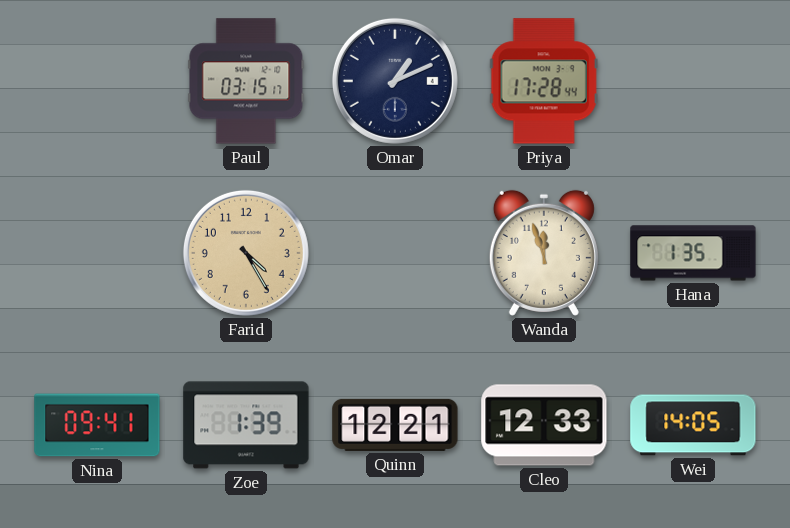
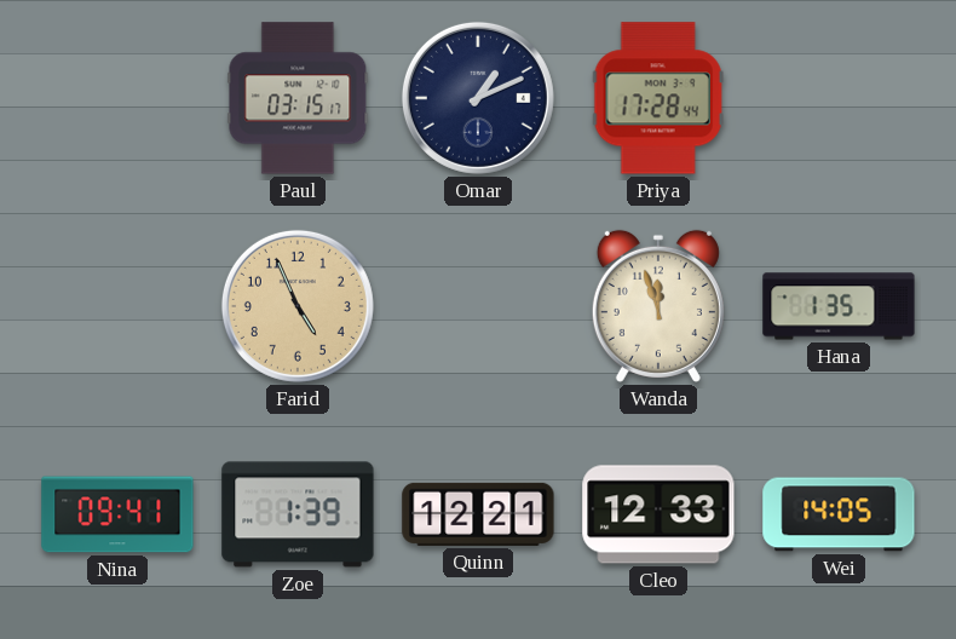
Farid: 4:25 -> 4:56
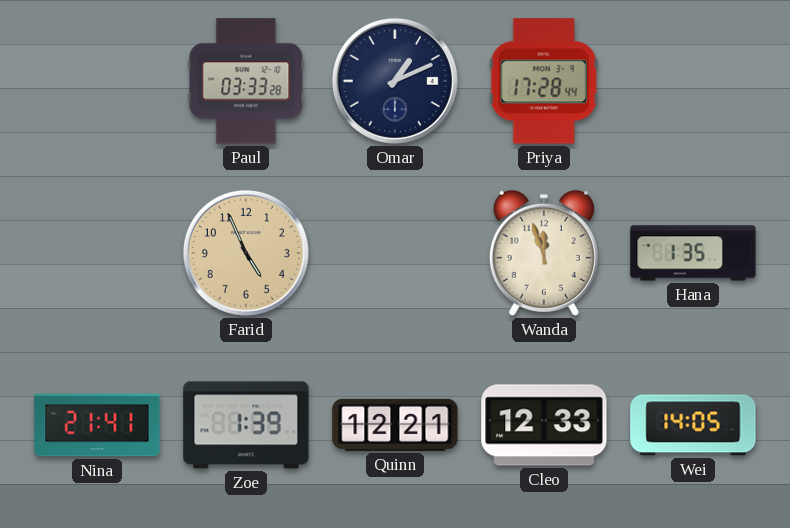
Paul: 03:15 -> 03:33
Nina: 09:41 -> 21:41
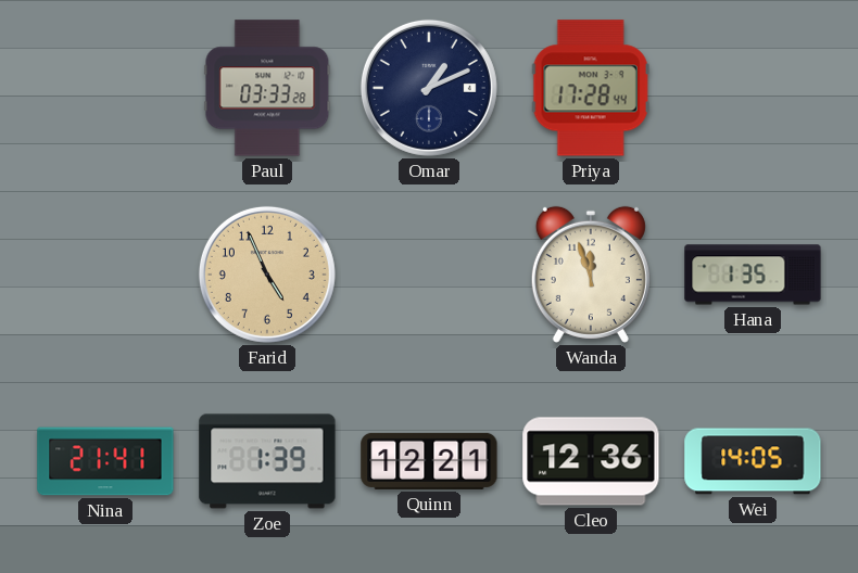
Cleo: 12:33 -> 12:36
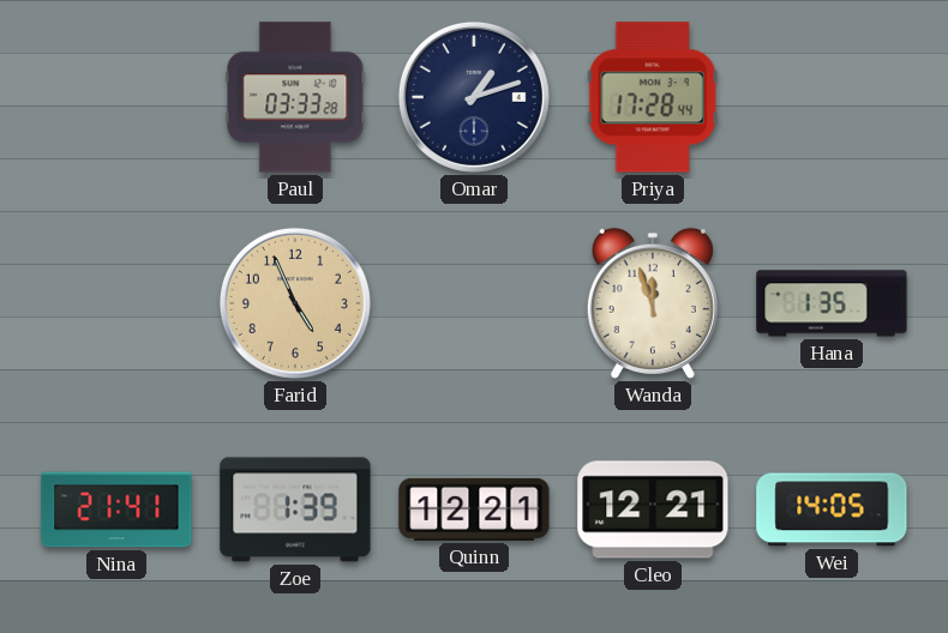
Omar: 1:11 -> 1:12
Cleo: 12:36 -> 12:21
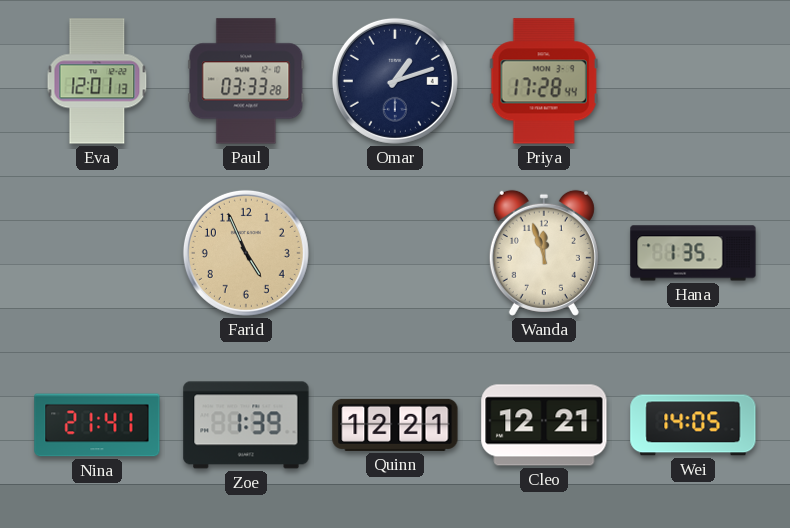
Eva: none -> 12:01
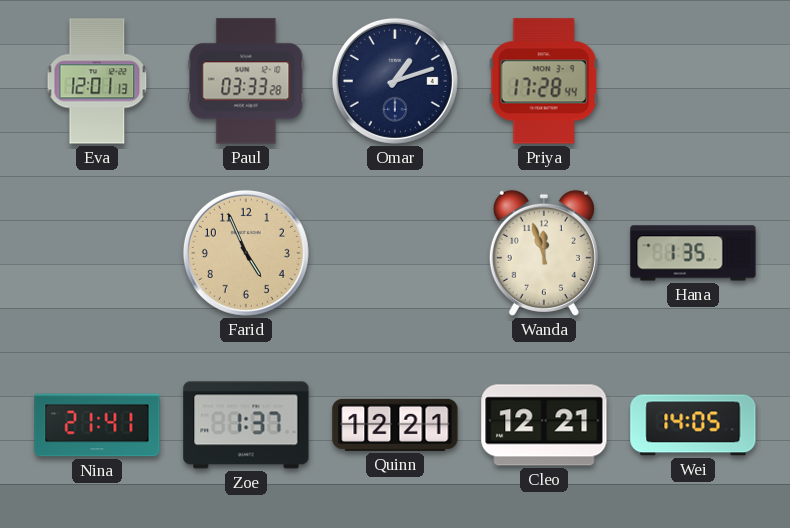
Zoe: 1:39 -> 1:37
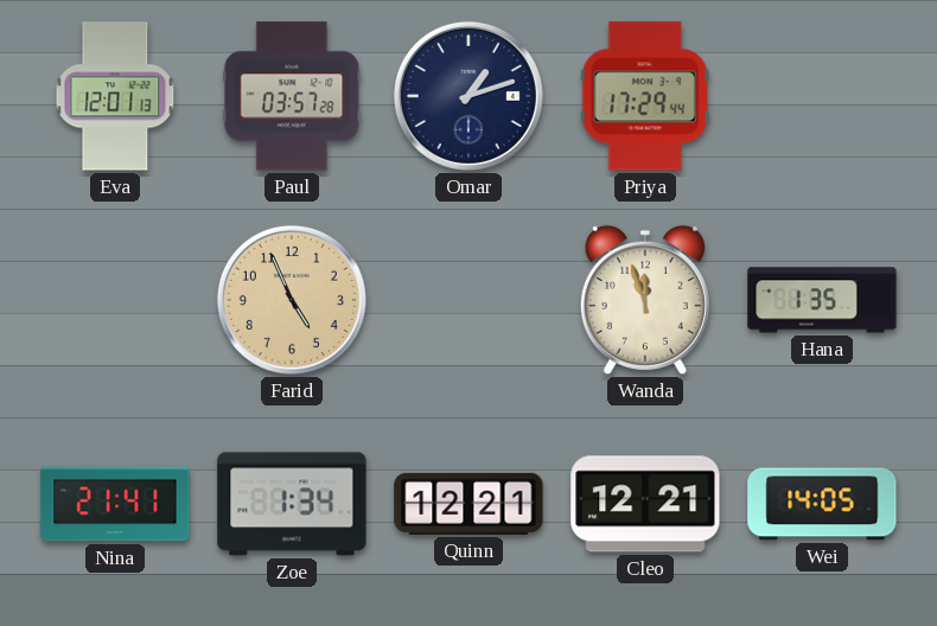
Paul: 03:33 -> 03:57
Priya: 17:28 -> 17:29
Zoe: 1:37 -> 1:34
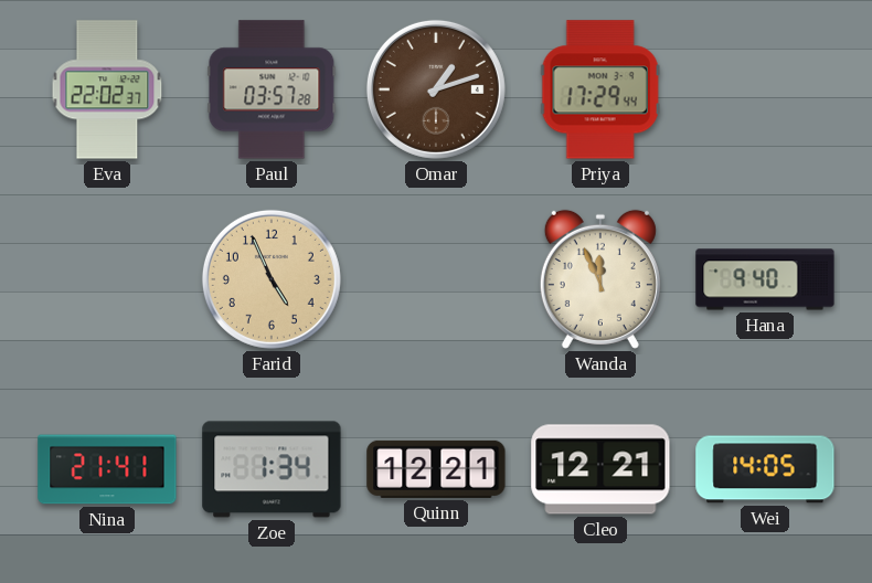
Eva: 12:01 -> 22:02
Omar dial: navy -> brown
Wanda: 11:57 -> 11:56
Hana: 1:35 -> 9:40
